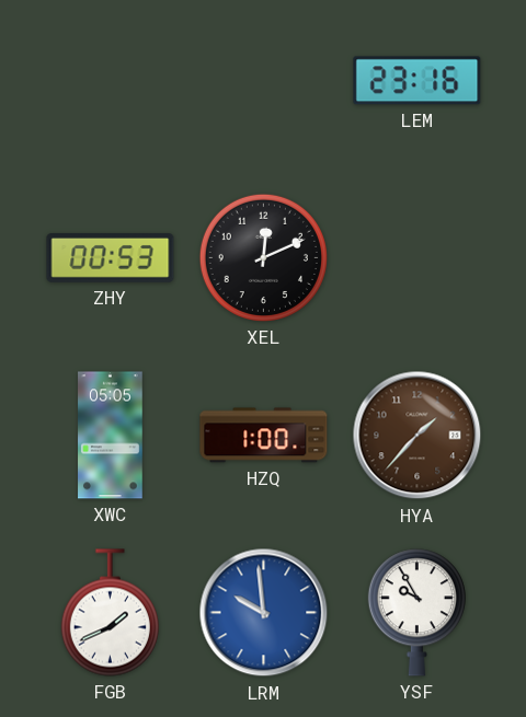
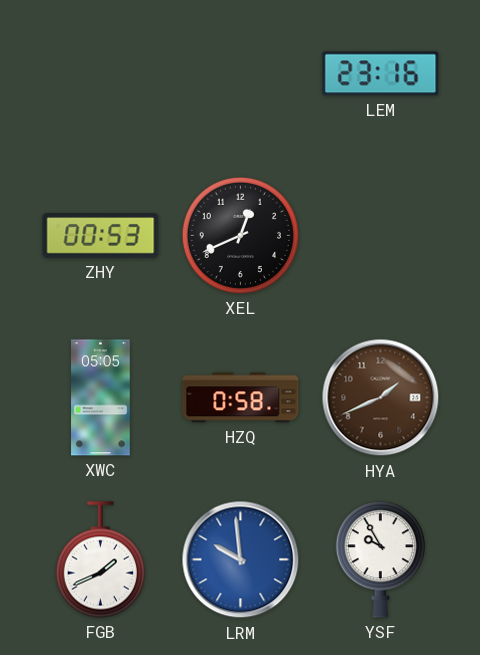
XEL: 12:11 -> 12:41
HZQ: 1:00 -> 0:58
HYA: 1:37 -> 1:41
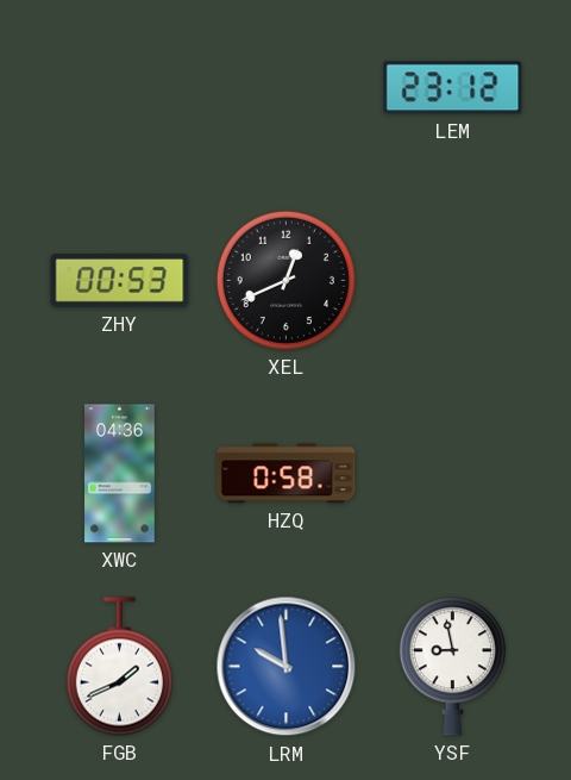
LEM: 23:16 -> 23:12
XWC: 05:05 -> 04:36
HYA: 1:41 -> none
YSF: 9:55 -> 8:58
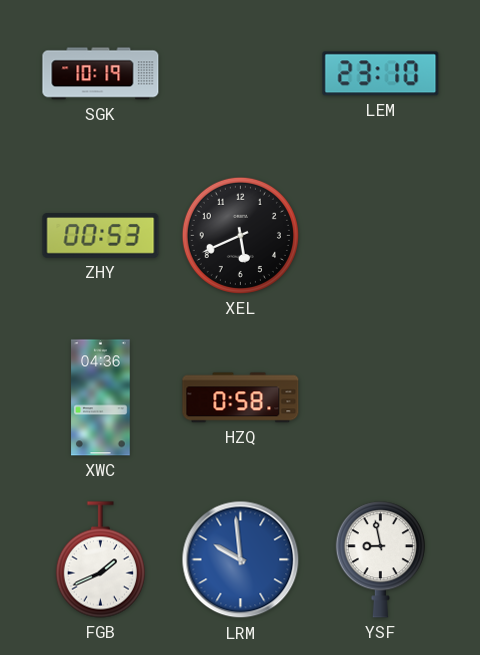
SGK: none -> 10:19
LEM: 23:12 -> 23:10
XEL: 12:41 -> 5:41
